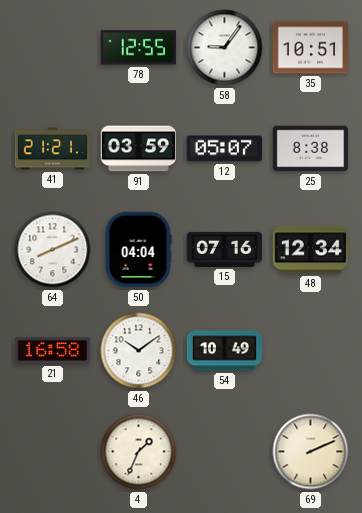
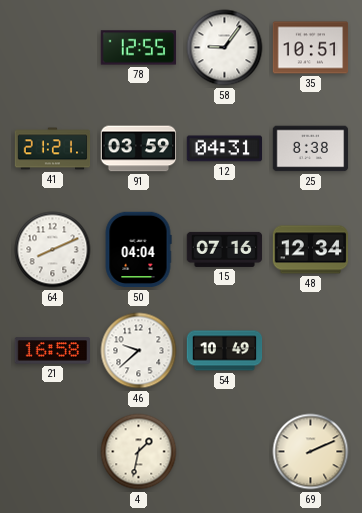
12: 05:07 -> 04:31
46: 10:09 -> 9:38
4: 1:34 -> 1:32
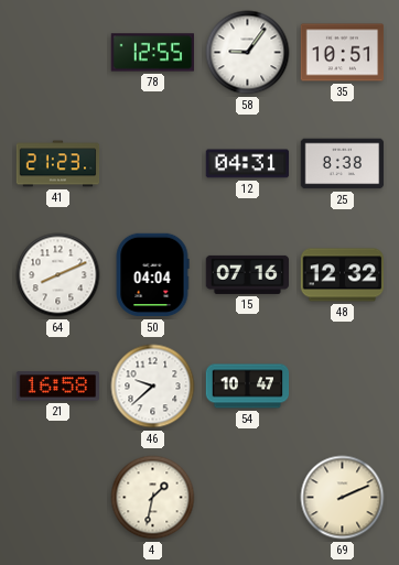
41: 21:21 -> 21:23
91: 03:59 -> none
48: 12:34 -> 12:32
54: 10:49 -> 10:47
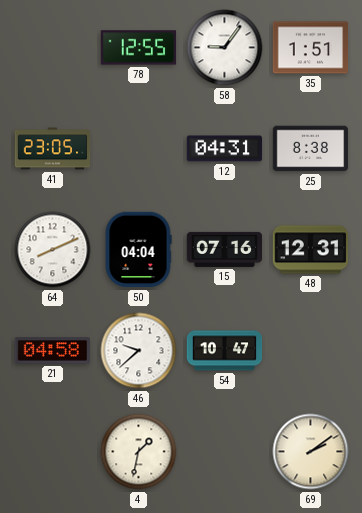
35: 10:51 -> 1:51
41: 21:23 -> 23:05
48: 12:32 -> 12:31
21: 16:58 -> 04:58
69: 2:11 -> 2:09
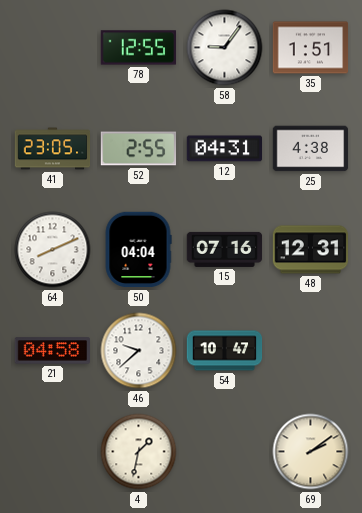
52: none -> 2:55
25: 8:38 -> 4:38
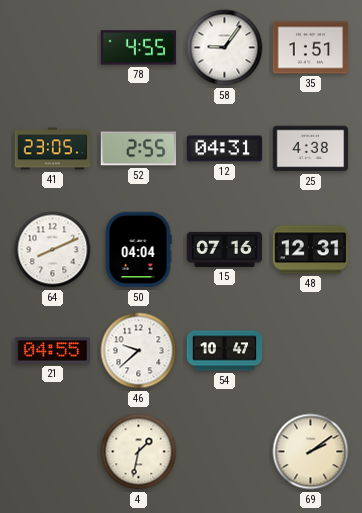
78: 12:55 -> 4:55
21: 04:58 -> 04:55
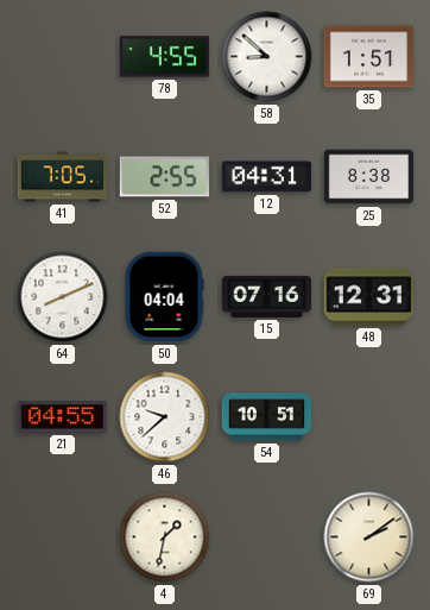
58: 9:06 -> 8:52
41: 23:05 -> 7:05
25: 4:38 -> 8:38
54: 10:47 -> 10:51
